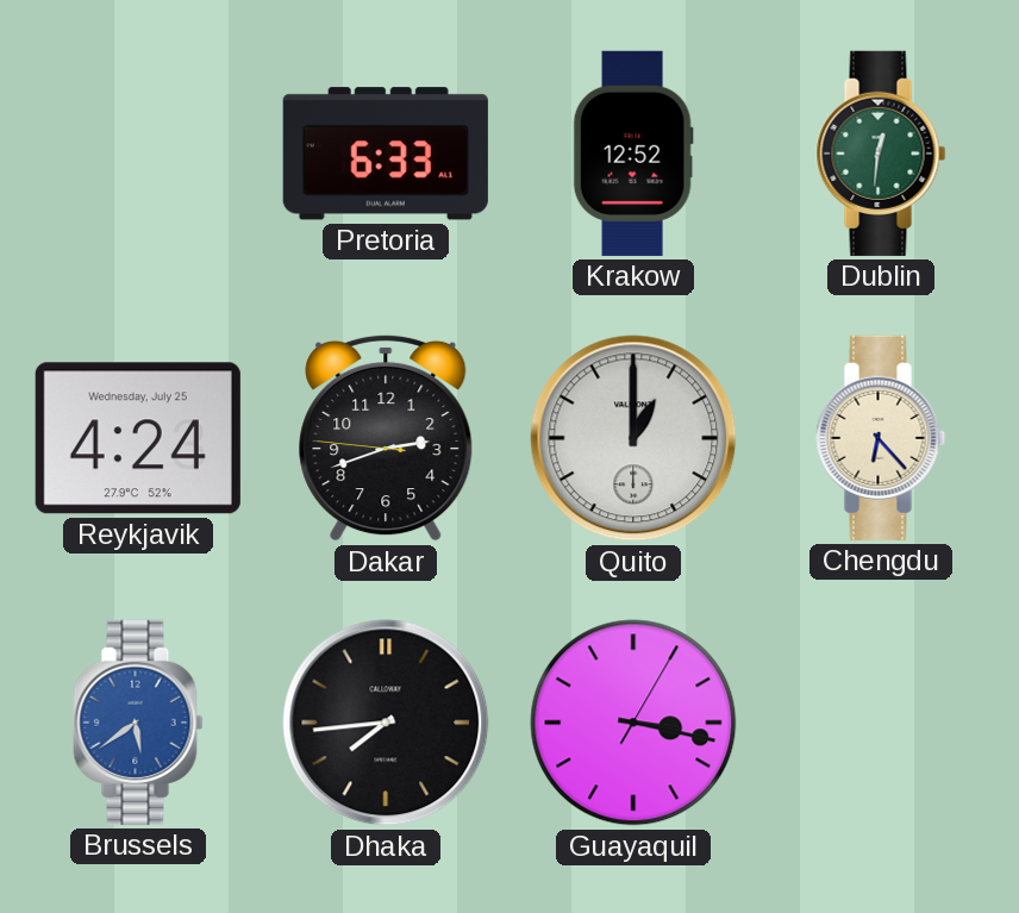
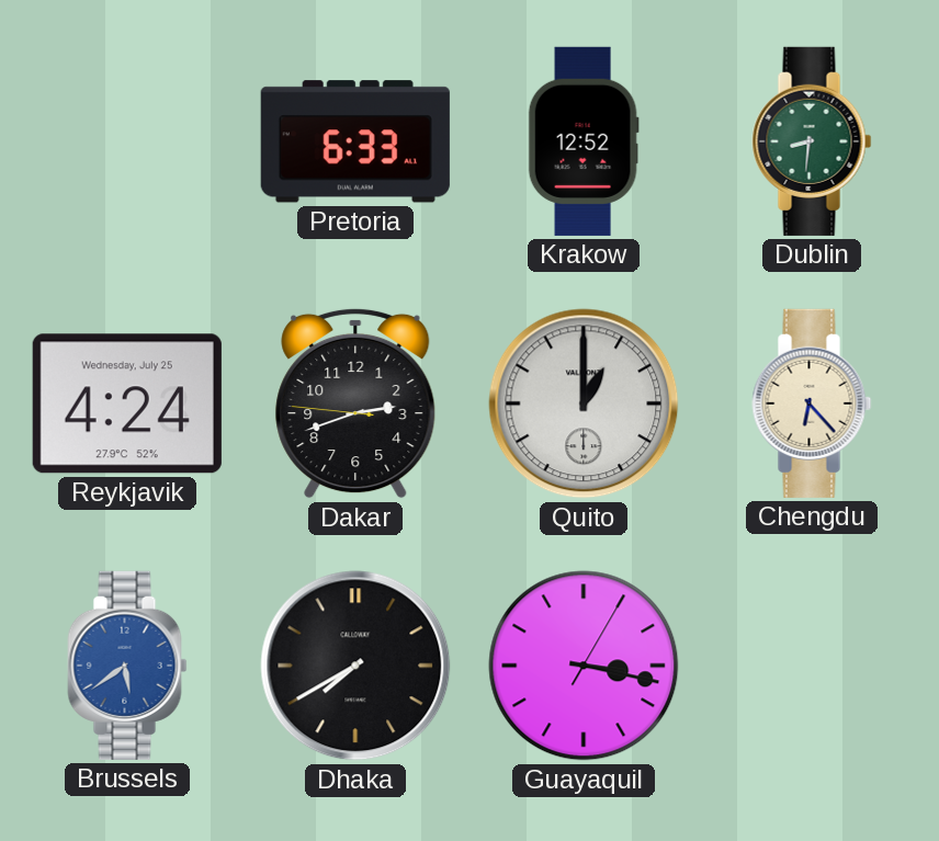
Dublin: 12:31 -> 8:31
Dhaka: 7:44 -> 7:40
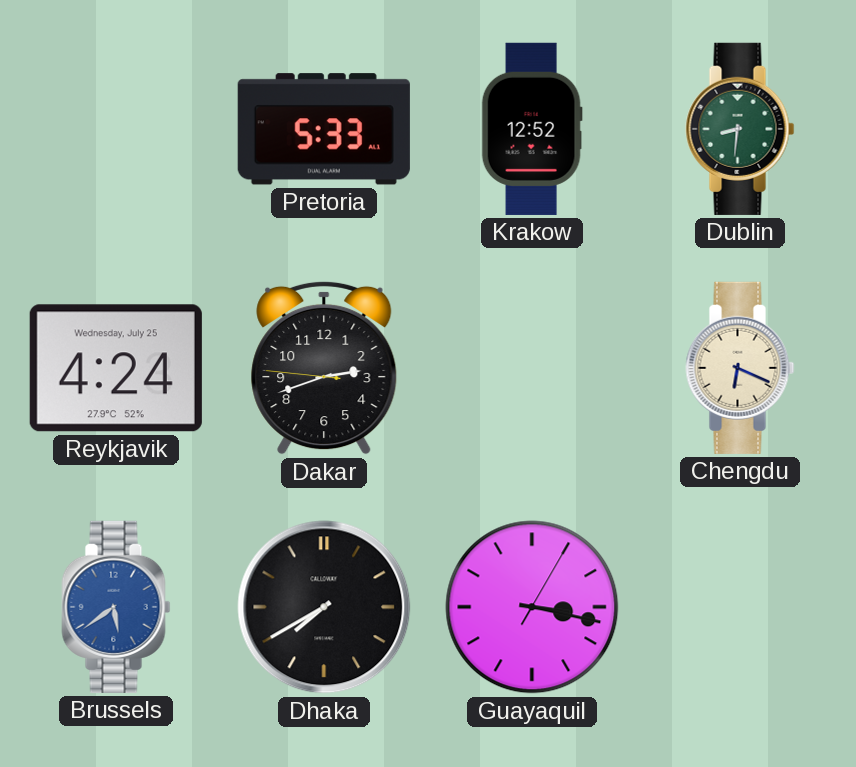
Pretoria: 6:33 -> 5:33
Quito: 1:00 -> none
Chengdu: 6:23 -> 6:19
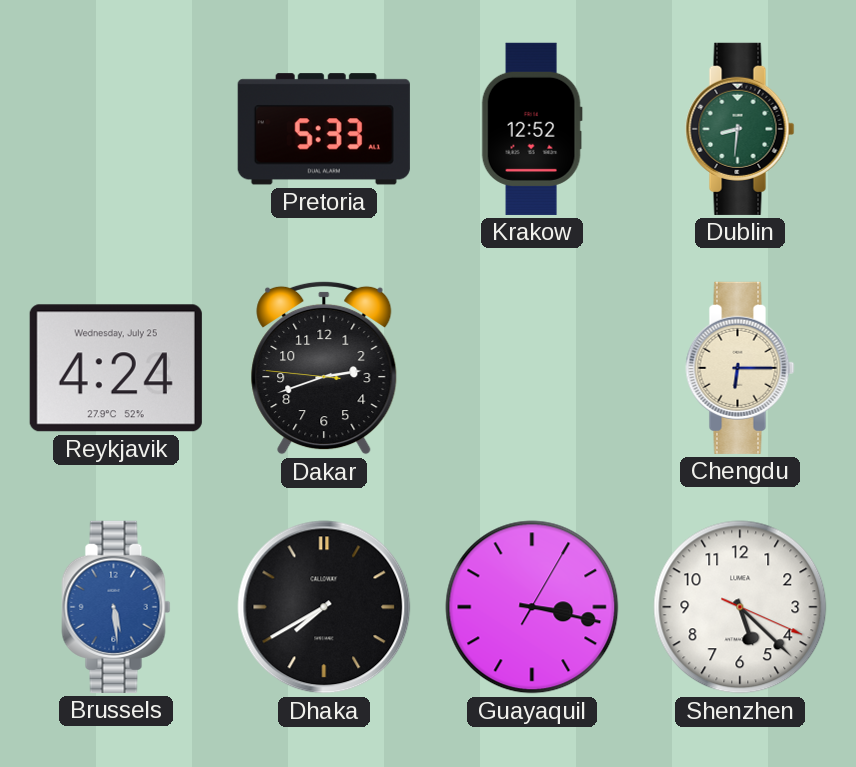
Chengdu: 6:19 -> 6:15
Brussels: 5:39 -> 5:29
Shenzhen: none -> 5:22
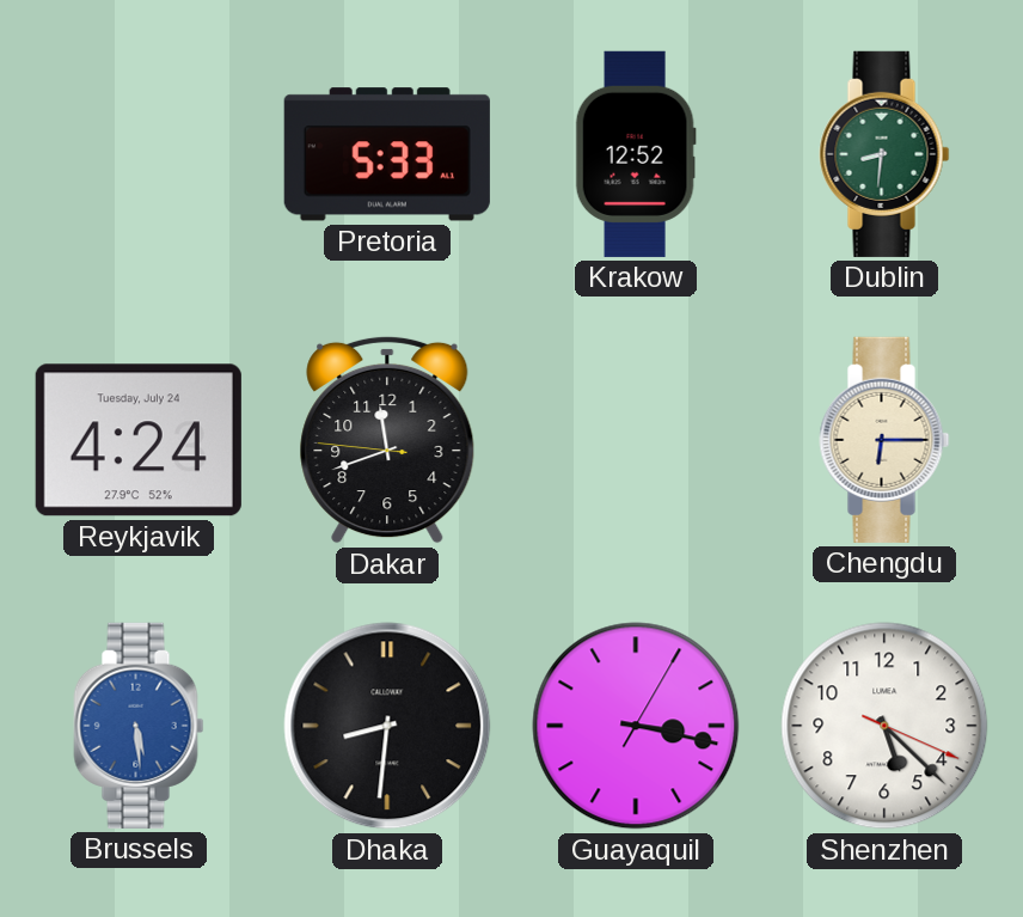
Reykjavik date: Wednesday, July 25 -> Tuesday, July 24
Dakar: 2:41 -> 11:41
Dhaka: 7:40 -> 8:31
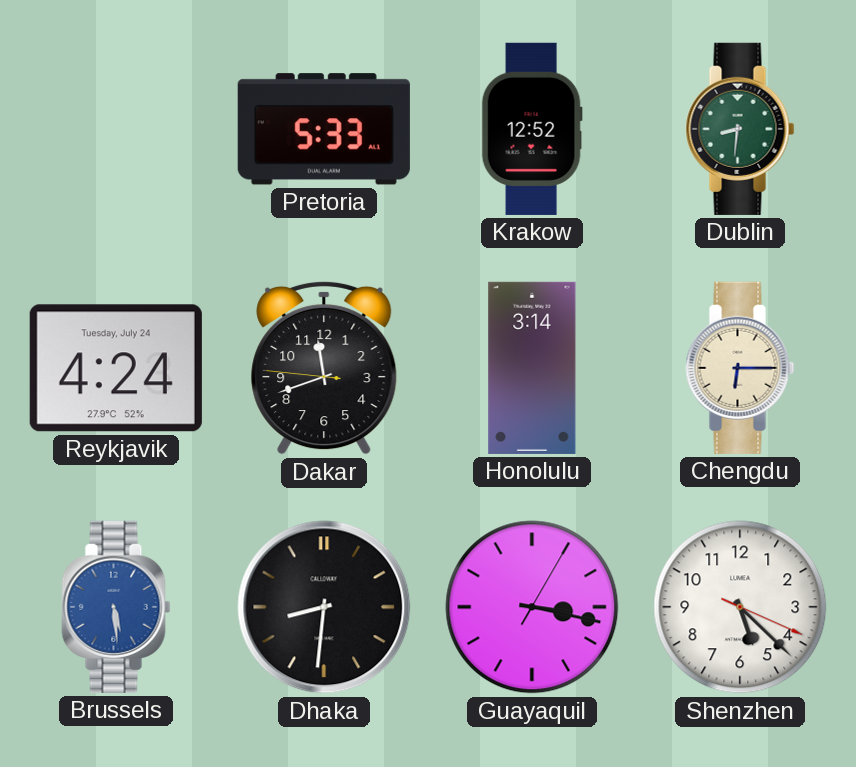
Honolulu: none -> 3:14
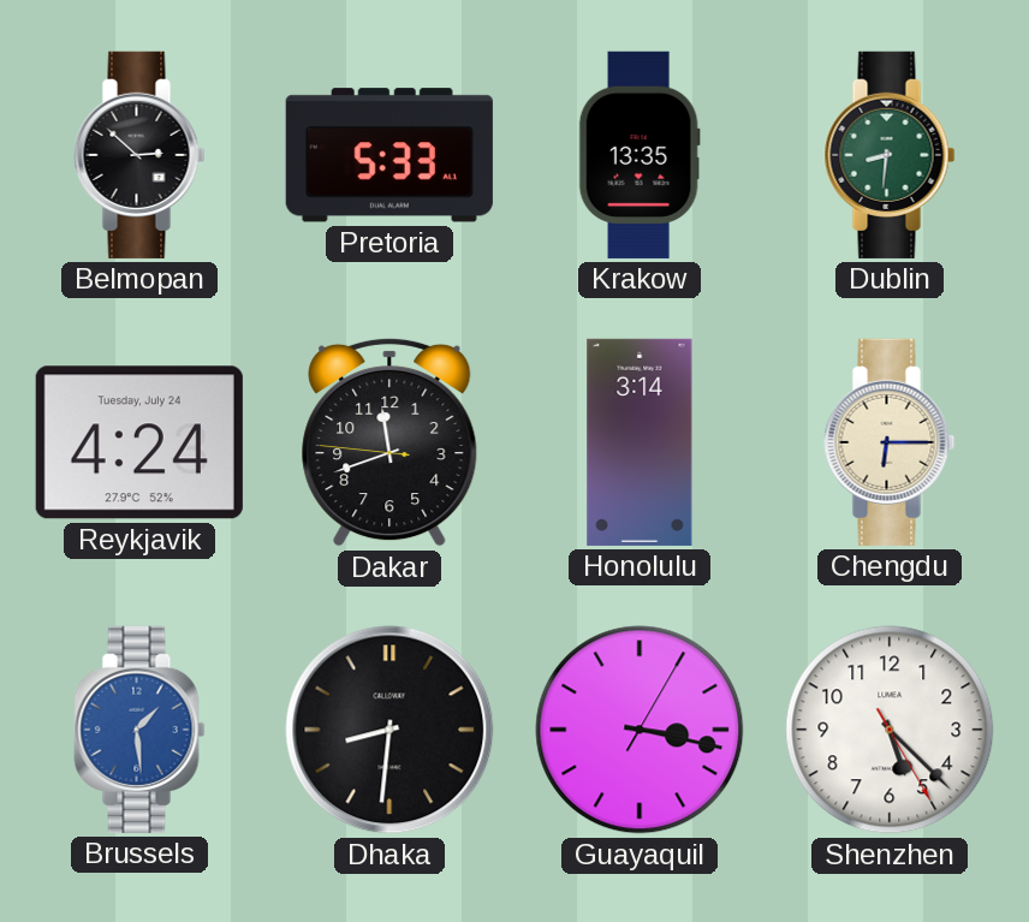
Belmopan: none -> 2:52
Krakow: 12:52 -> 13:35
Brussels: 5:29 -> 1:29
Shenzhen: 5:22:19 -> 5:22:25
